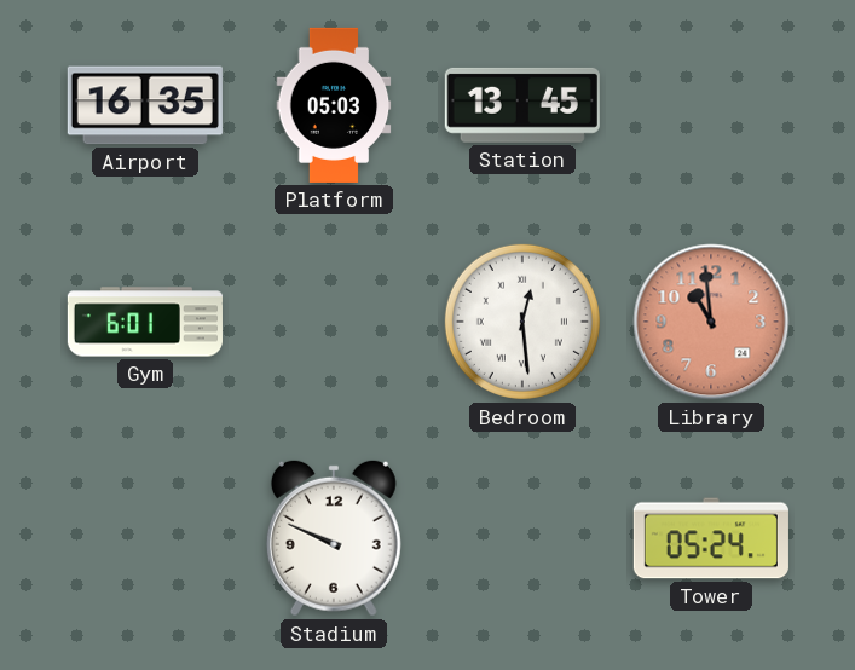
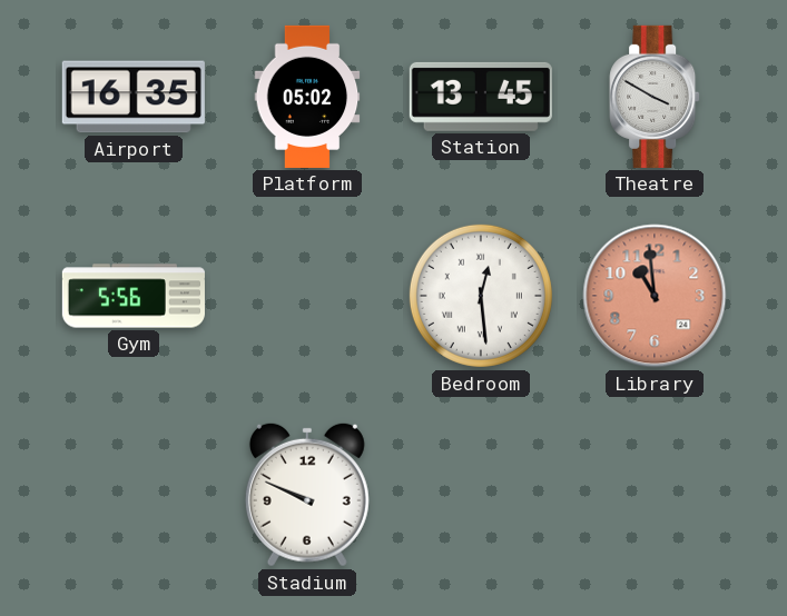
Platform: 05:03 -> 05:02
Theatre: none -> 3:50
Gym: 6:01 -> 5:56
Tower: 05:24 -> none
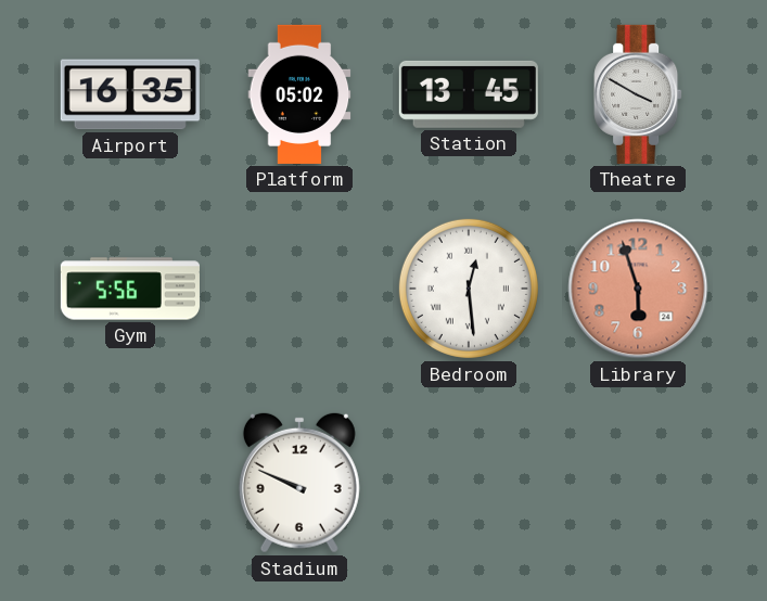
Library: 10:59 -> 5:57
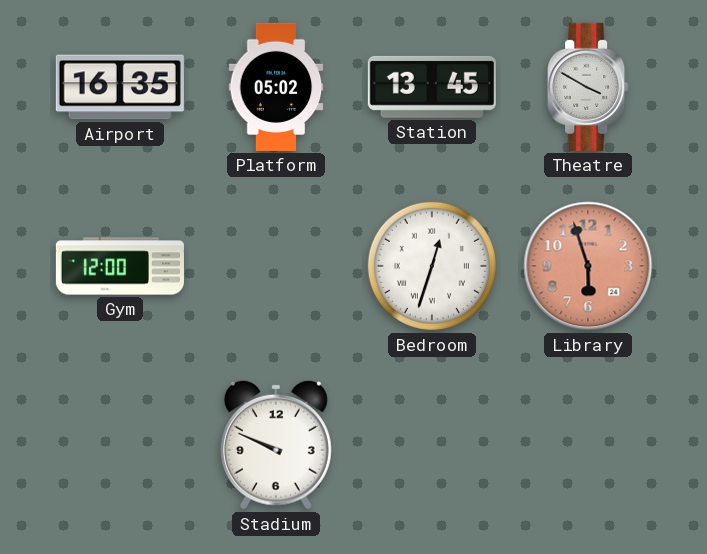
Gym: 5:56 -> 12:00
Bedroom: 12:29 -> 12:33
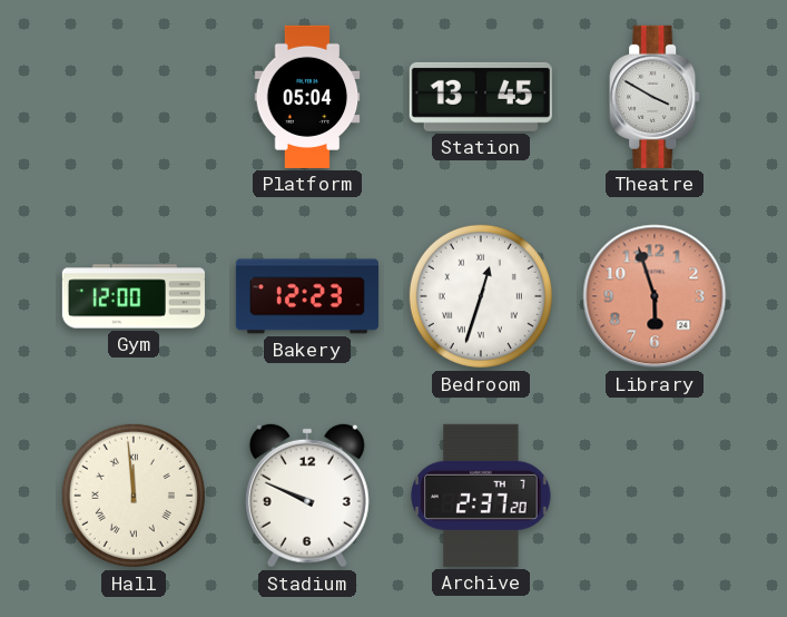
Airport: 16:35 -> none
Platform: 05:02 -> 05:04
Bakery: none -> 12:23
Hall: none -> 11:59
Archive: none -> 2:37
